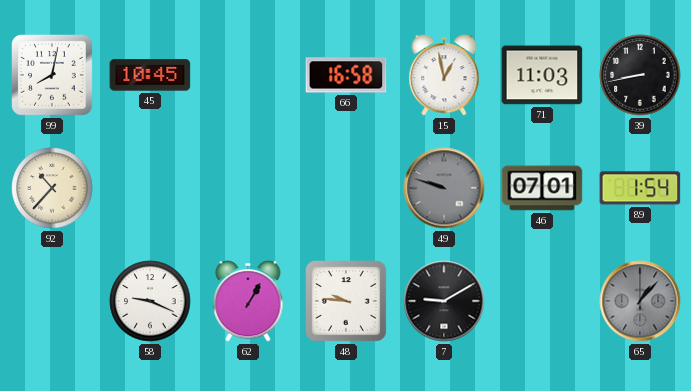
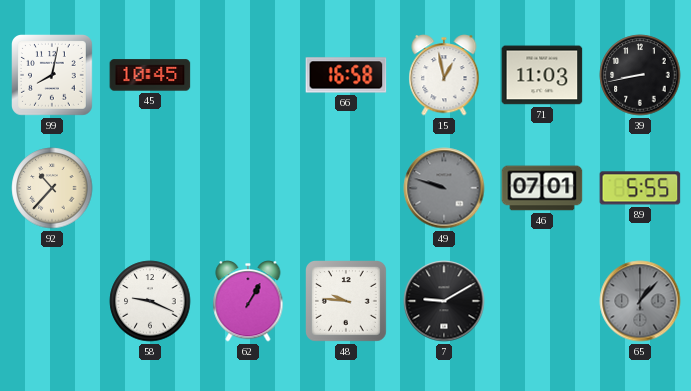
89: 1:54 -> 5:55
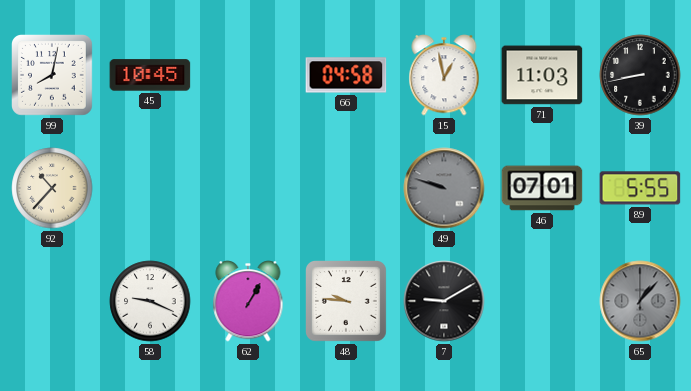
66: 16:58 -> 04:58
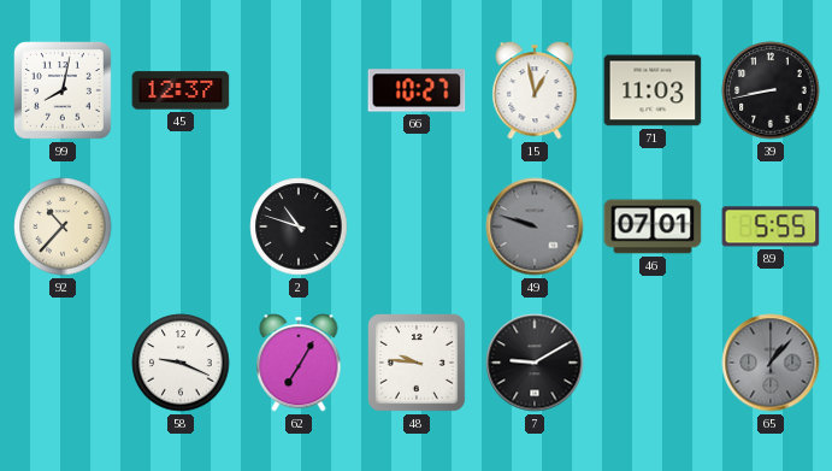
45: 10:45 -> 12:37
66: 04:58 -> 10:27
2: none -> 10:48
62: 1:05 -> 7:05
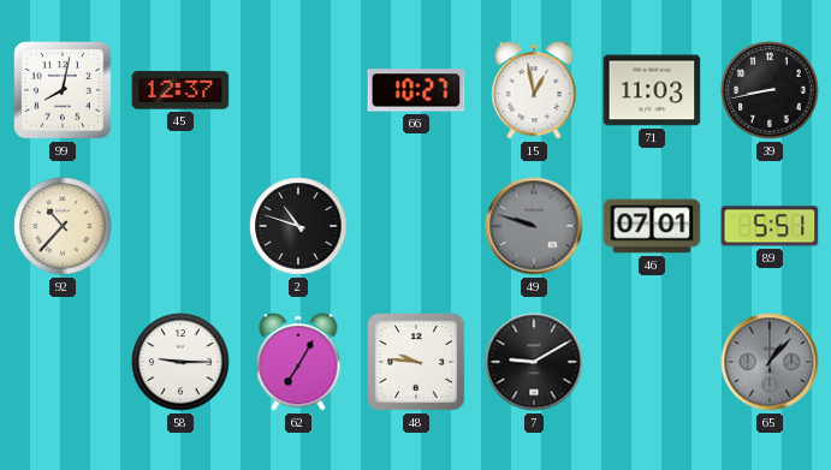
89: 5:55 -> 5:51
58: 9:19 -> 9:15
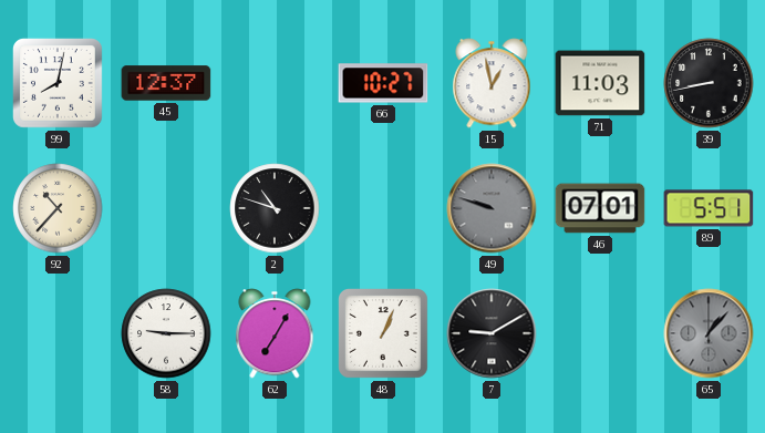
48: 9:46 -> 1:04
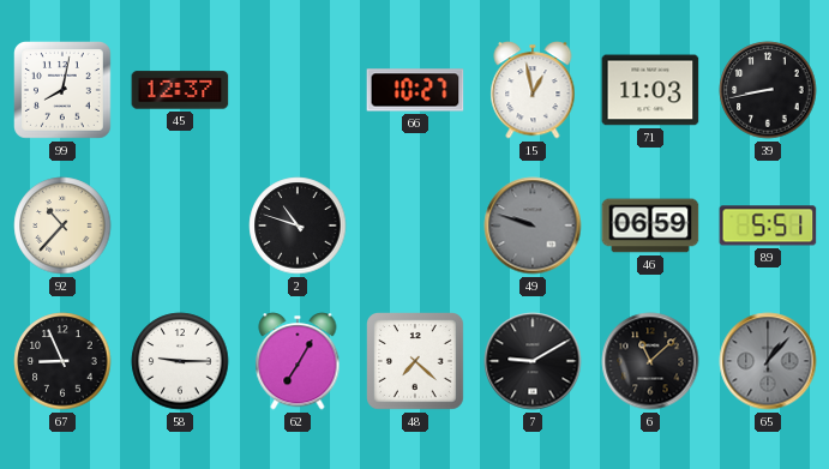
46: 07:01 -> 06:59
67: none -> 8:56
48: 1:04 -> 7:22
6: none -> 11:08
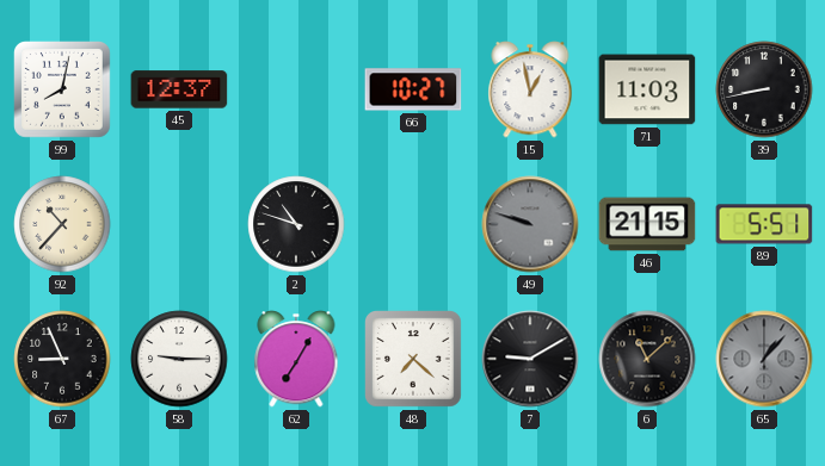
46: 06:59 -> 21:15
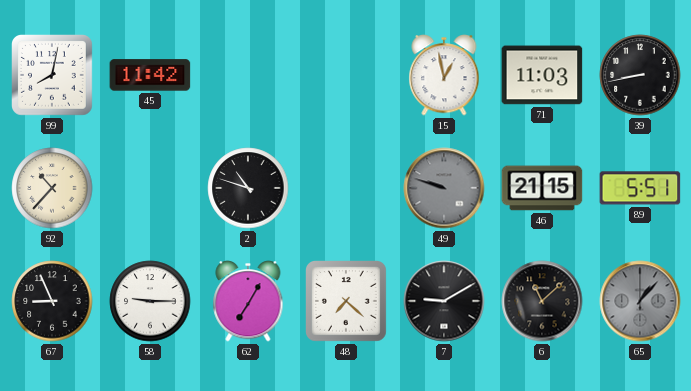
45: 12:37 -> 11:42
66: 10:27 -> none
